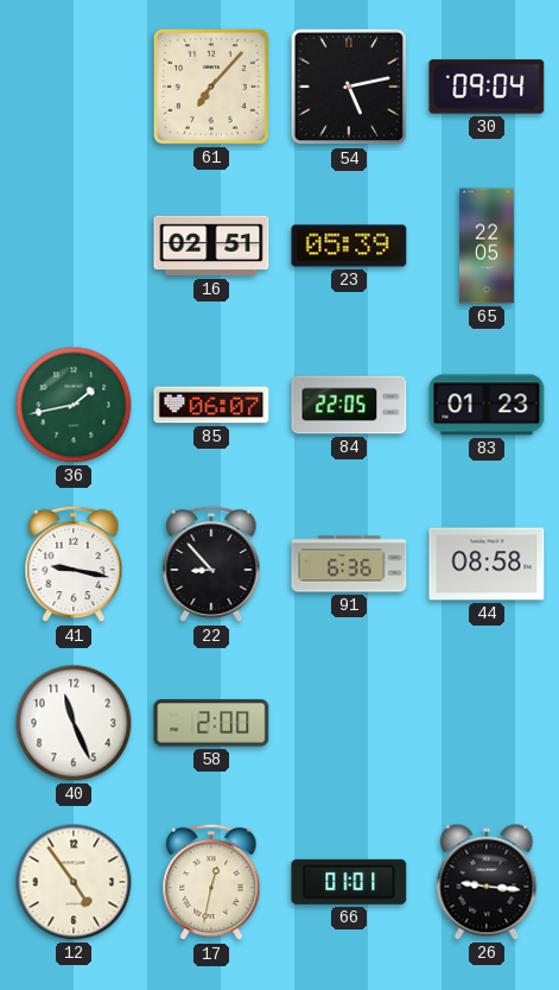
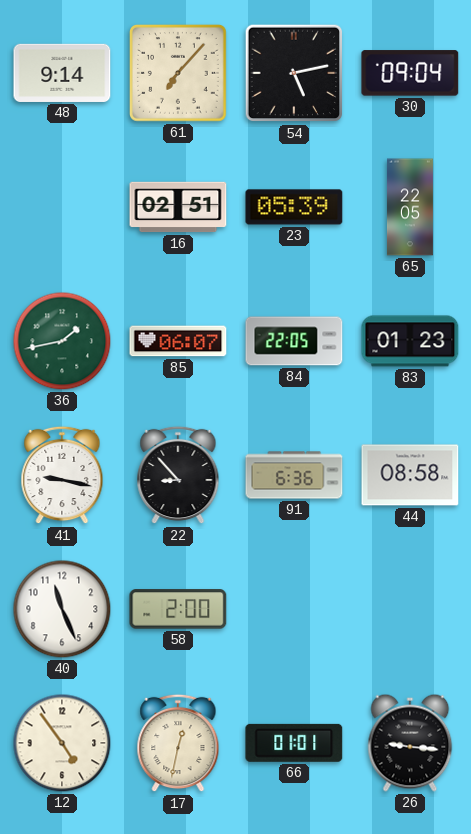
48: none -> 9:14
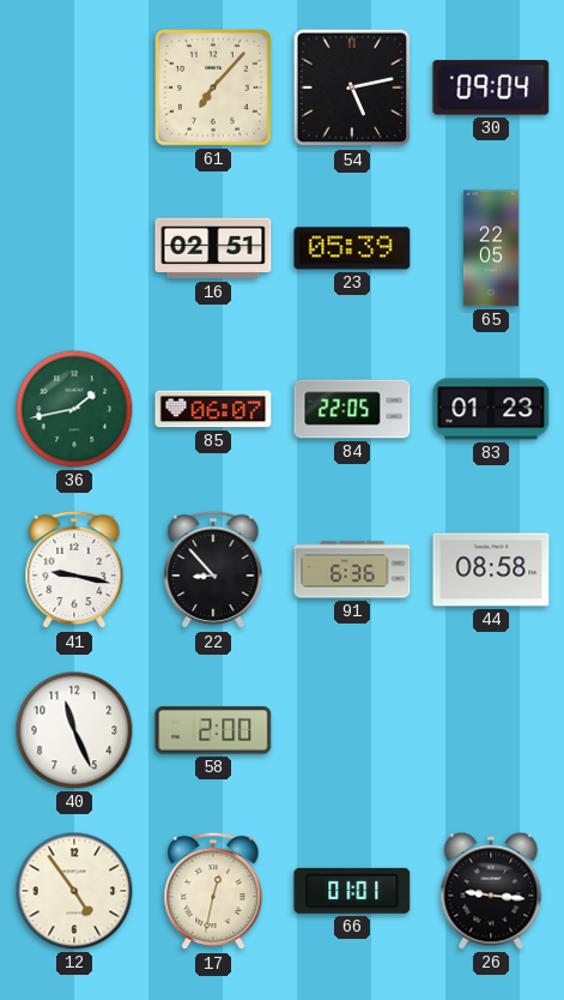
48: 9:14 -> none
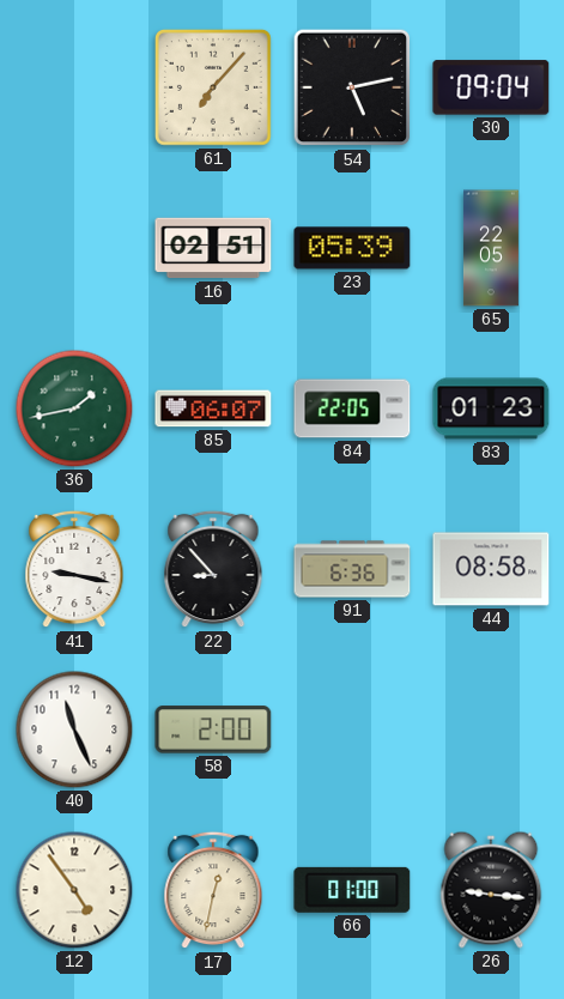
66: 01:01 -> 01:00
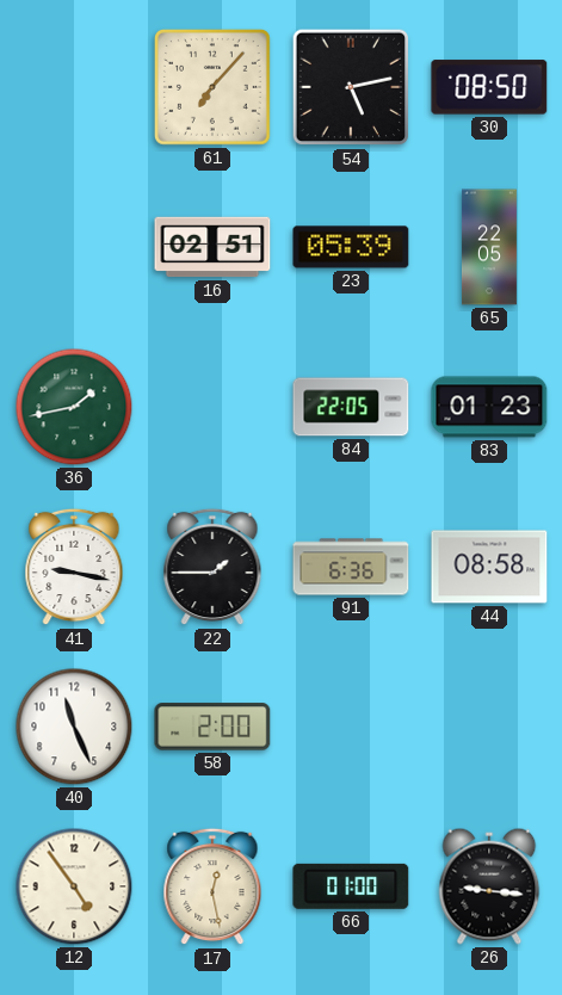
30: 09:04 -> 08:50
85: 06:07 -> none
22: 8:53 -> 1:45
17: 12:32 -> 12:28
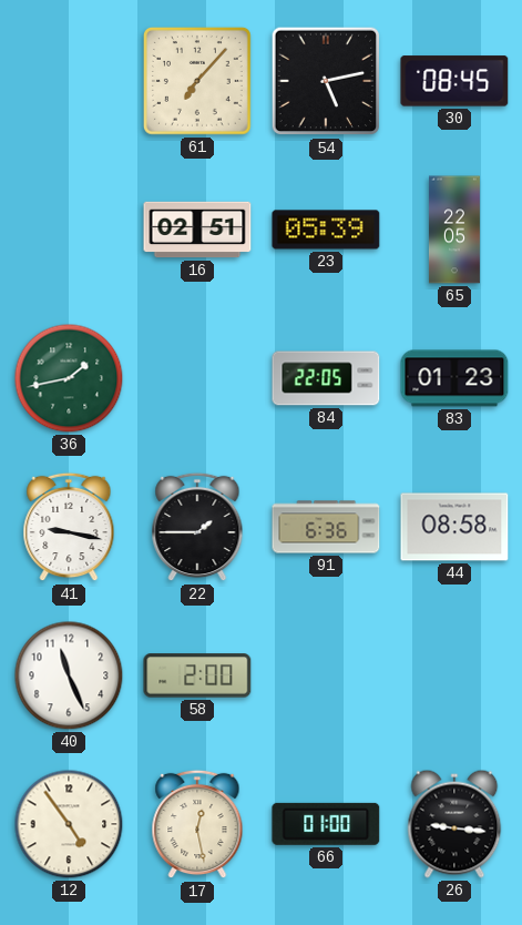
30: 08:50 -> 08:45
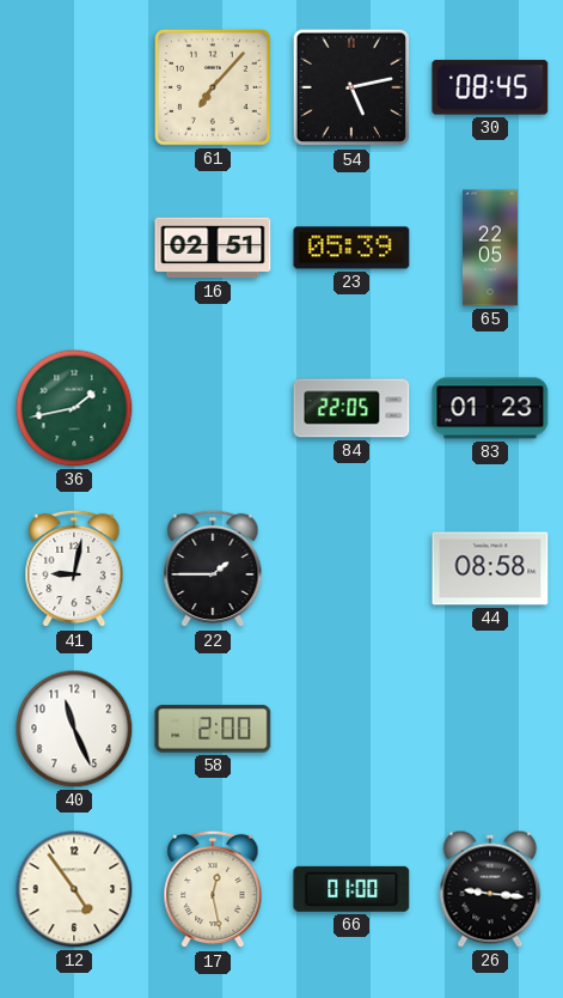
41: 9:17 -> 9:02
91: 6:36 -> none
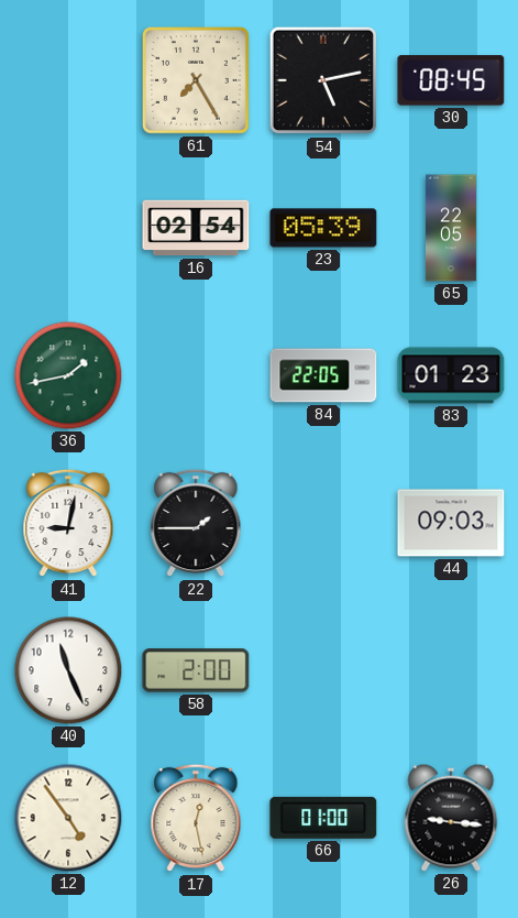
61: 7:07 -> 7:25
16: 02:51 -> 02:54
44: 08:58 -> 09:03
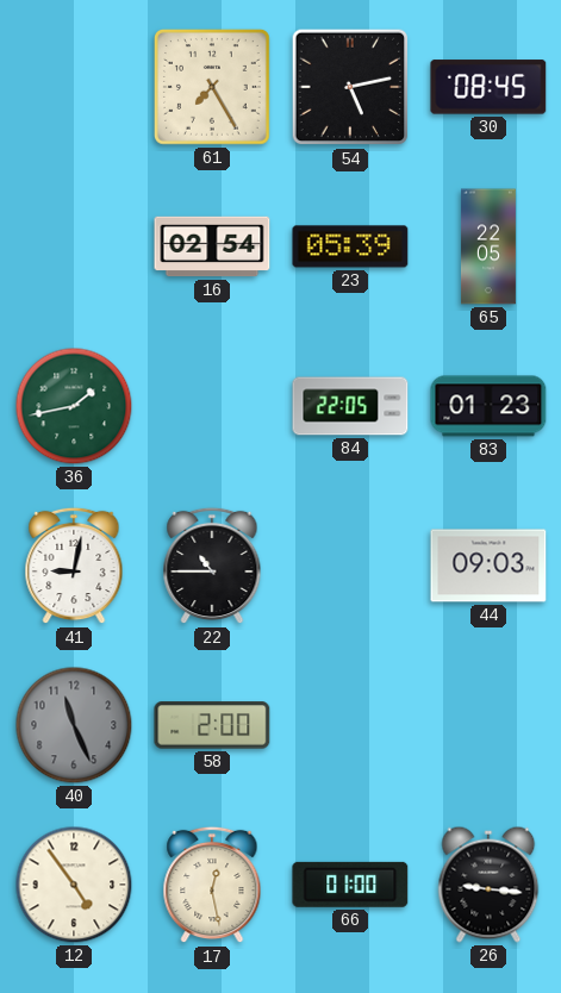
22: 1:45 -> 10:45
40 dial: white -> grey
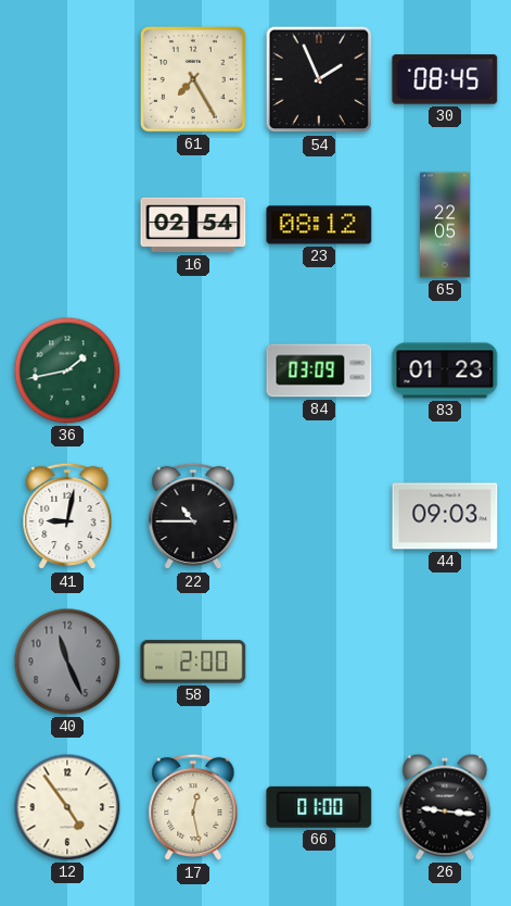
54: 5:13 -> 1:56
23: 05:39 -> 08:12
84: 22:05 -> 03:09
